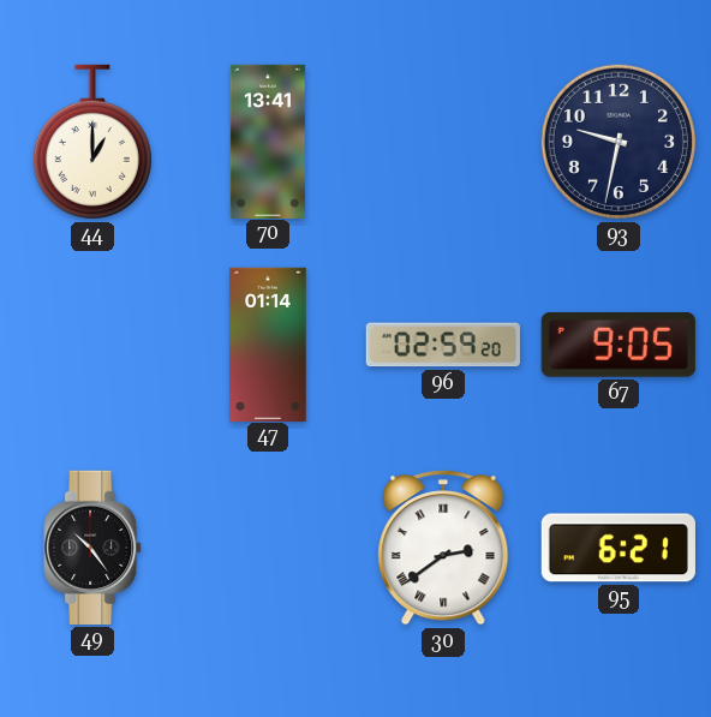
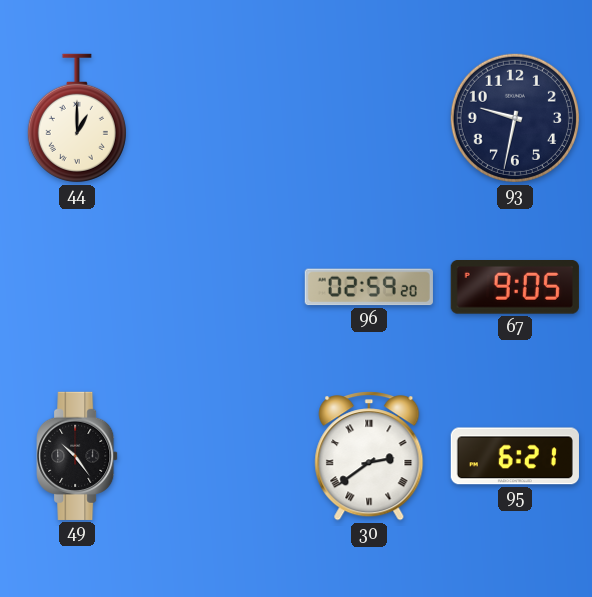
70: 13:41 -> none
47: 01:14 -> none
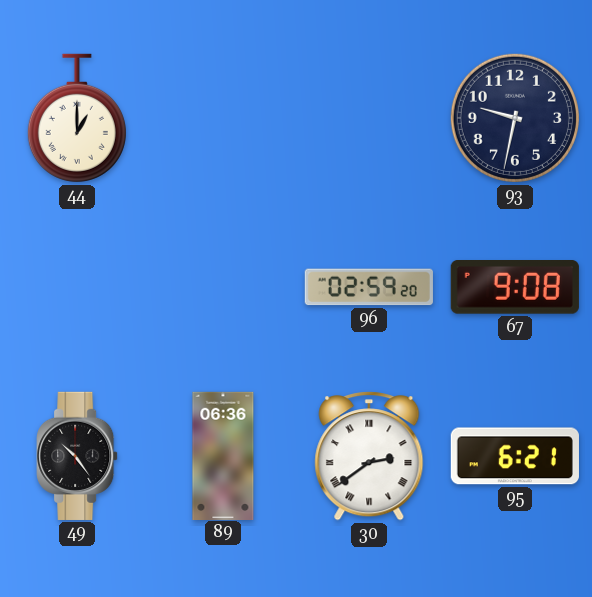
67: 9:05 -> 9:08
89: none -> 06:36
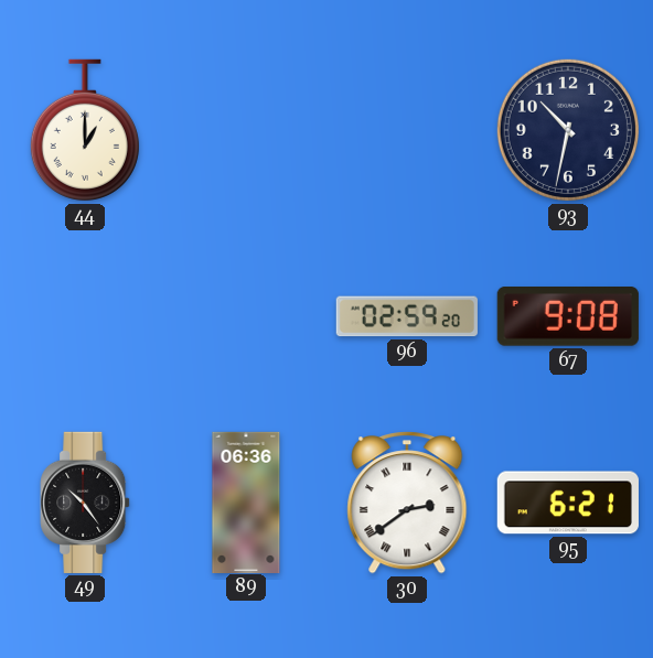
93: 9:32 -> 10:32
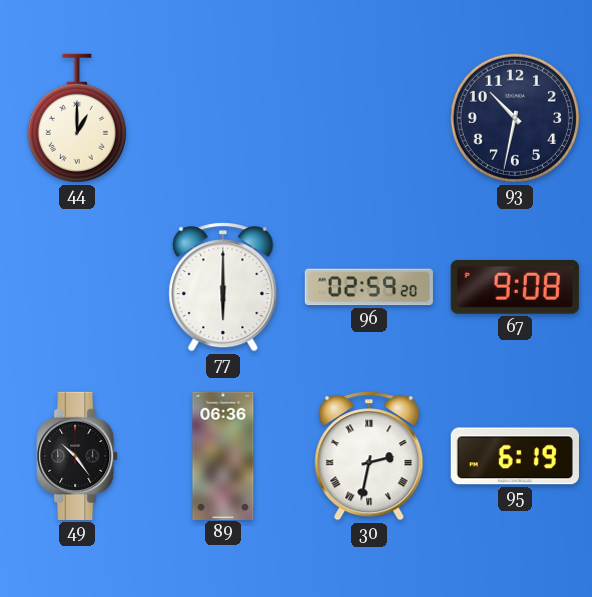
77: none -> 6:00
30: 2:39 -> 2:32
95: 6:21 -> 6:19
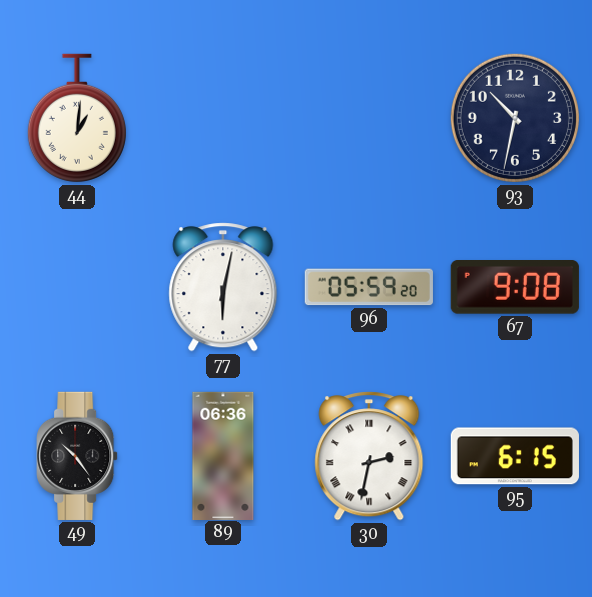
44: 1:00 -> 1:01
77: 6:00 -> 6:02
96: 02:59 -> 05:59
95: 6:19 -> 6:15
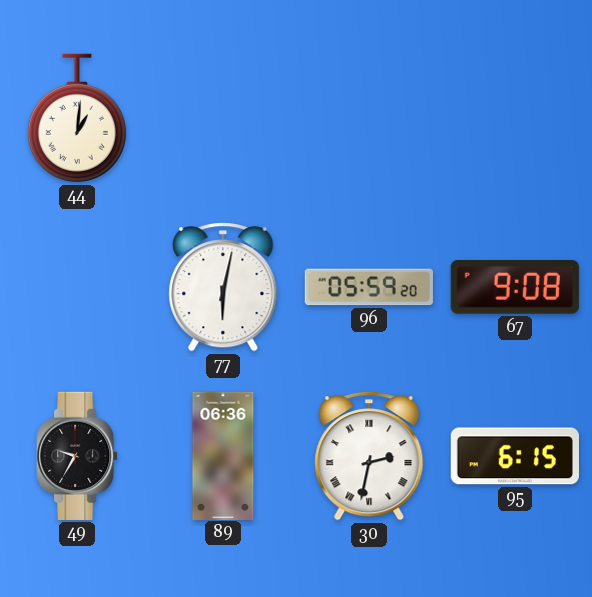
93: 10:32 -> none
49: 10:24 -> 9:35
